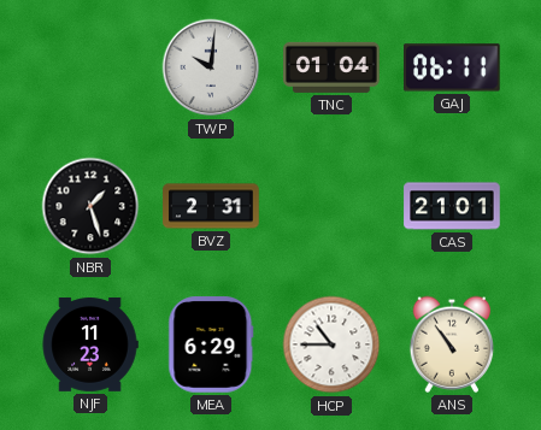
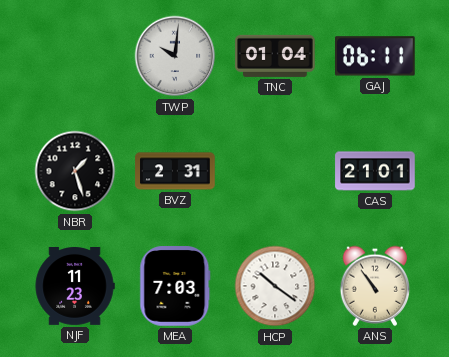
MEA: 6:29 -> 7:03
HCP: 10:45 -> 10:21
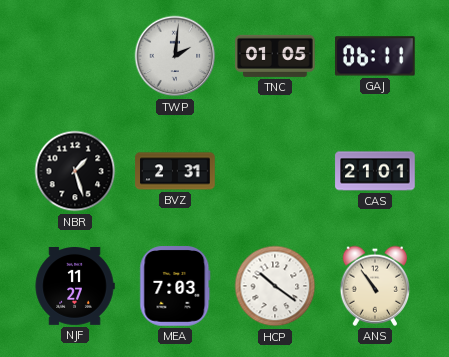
TWP: 10:01 -> 2:01
TNC: 01:04 -> 01:05
NJF: 11:23 -> 11:27
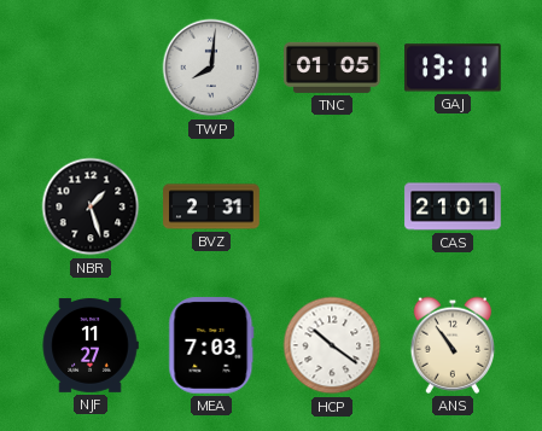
TWP: 2:01 -> 8:01
GAJ: 06:11 -> 13:11
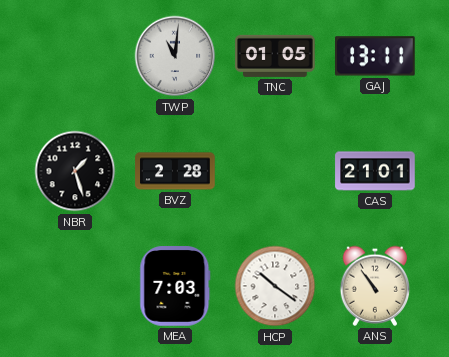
TWP: 8:01 -> 11:01
BVZ: 2:31 -> 2:28
NJF: 11:27 -> none
